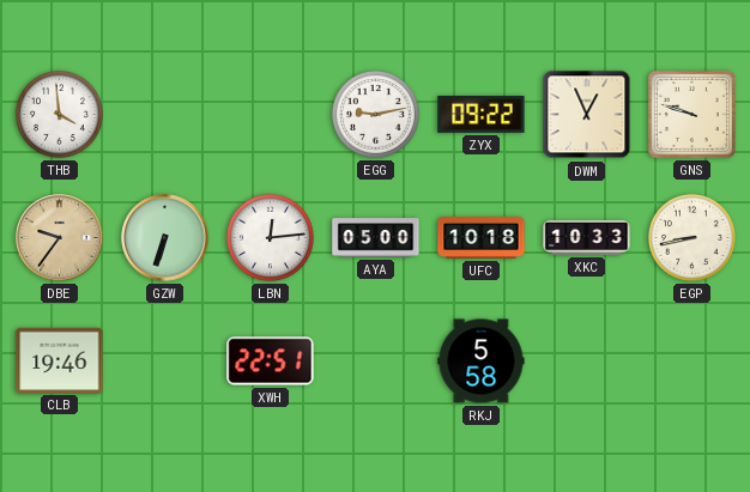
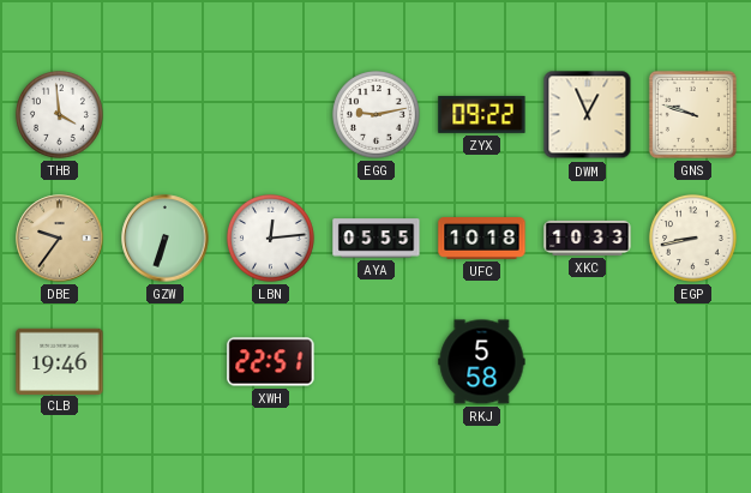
AYA: 05:00 -> 05:55
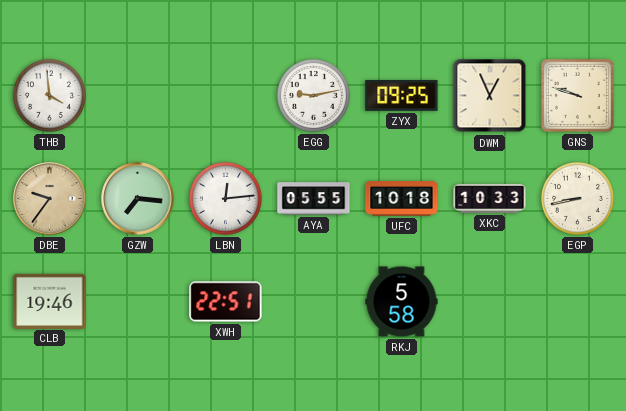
ZYX: 09:22 -> 09:25
GZW: 6:33 -> 7:16
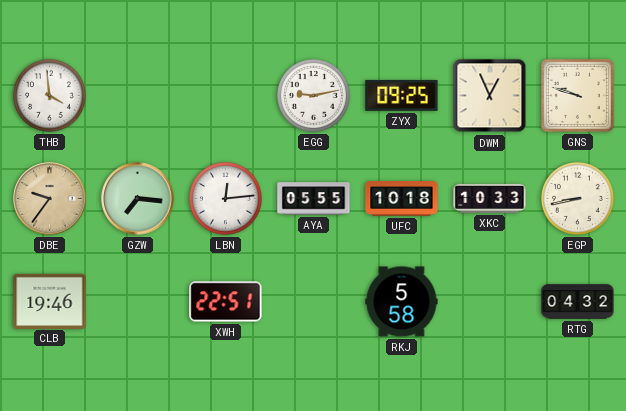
RTG: none -> 04:32
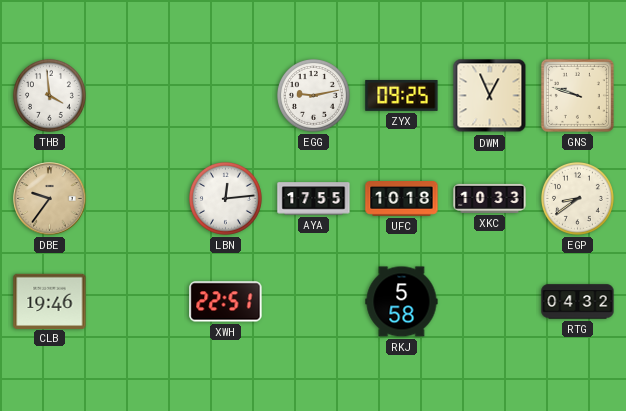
GZW: 7:16 -> none
AYA: 05:55 -> 17:55
EGP: 8:43 -> 8:39
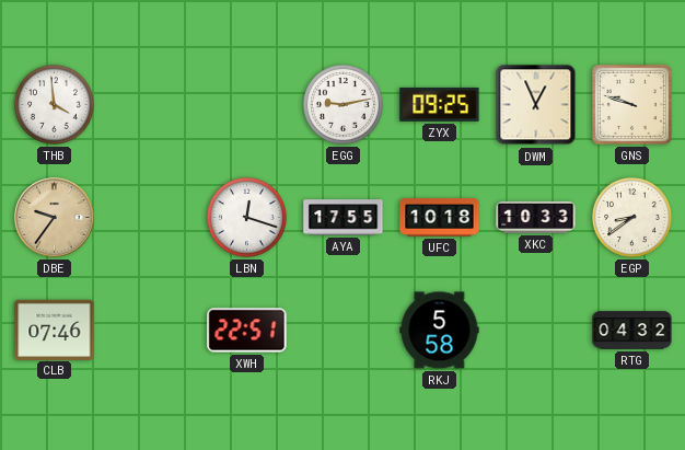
LBN: 12:14 -> 12:18
CLB: 19:46 -> 07:46
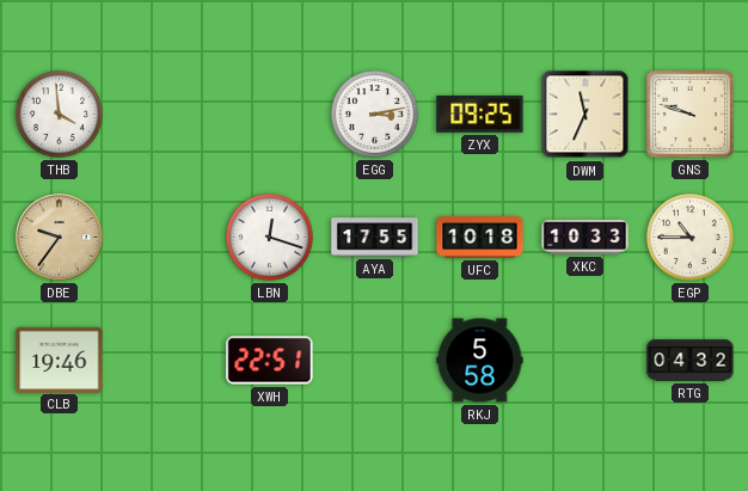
EGG: 9:13 -> 3:13
DWM: 12:56 -> 11:34
EGP: 8:39 -> 10:45
CLB: 07:46 -> 19:46
